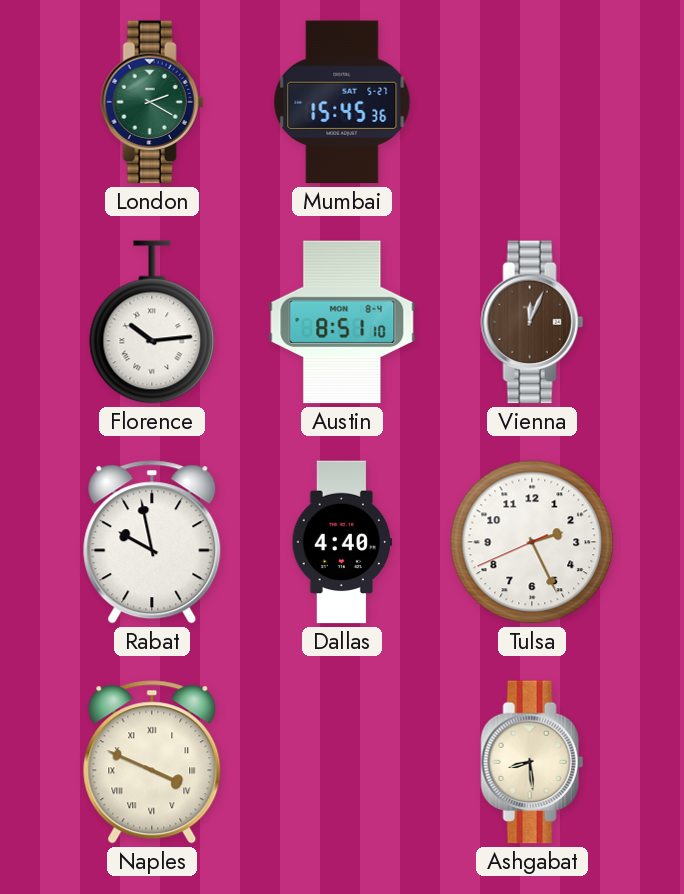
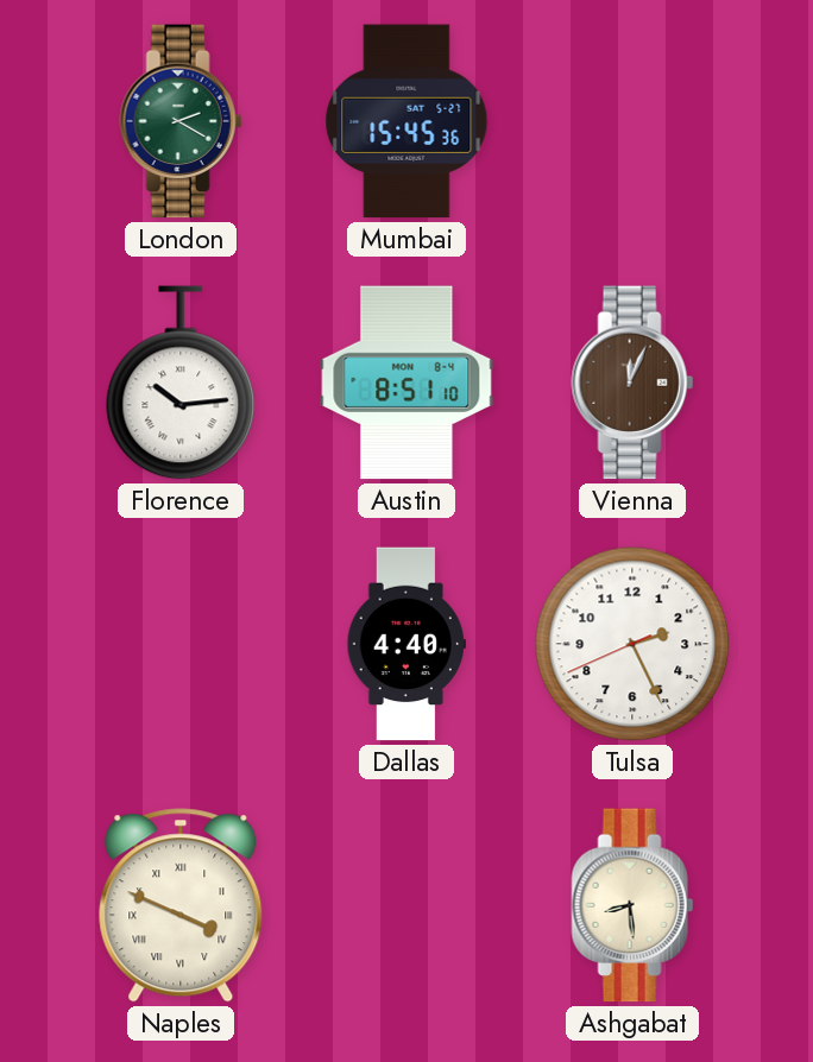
Rabat: 9:58 -> none
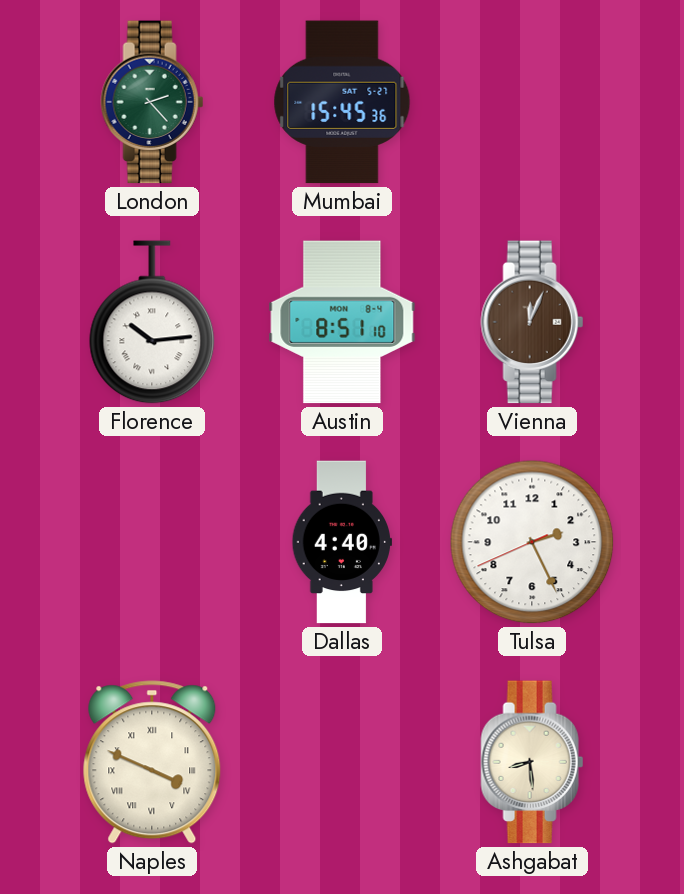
London: 2:20 -> 2:23
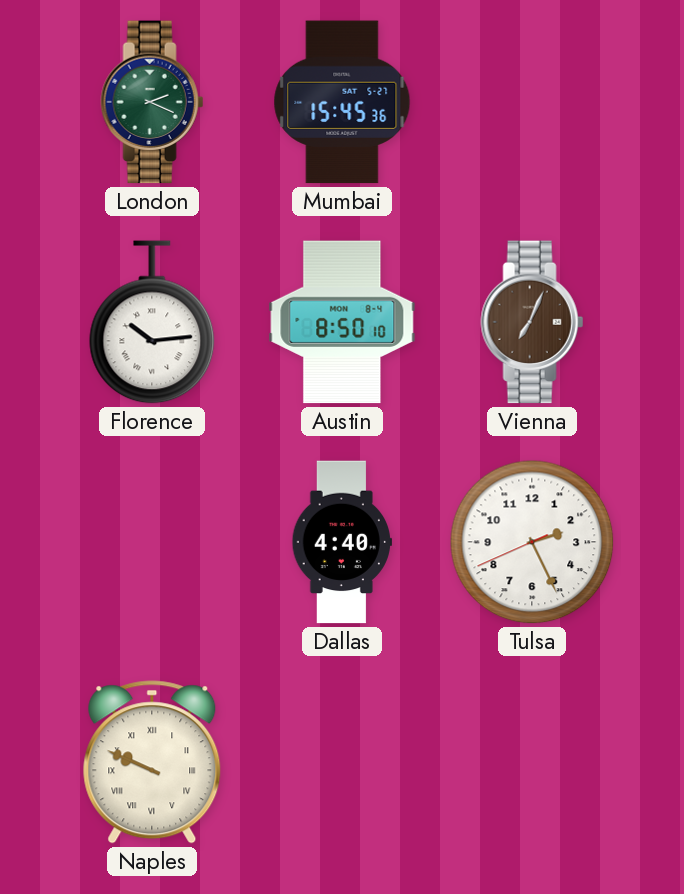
London: 2:23 -> 2:19
Austin: 8:51 -> 8:50
Vienna: 12:04 -> 7:04
Naples: 3:49 -> 9:49
Ashgabat: 8:29 -> none
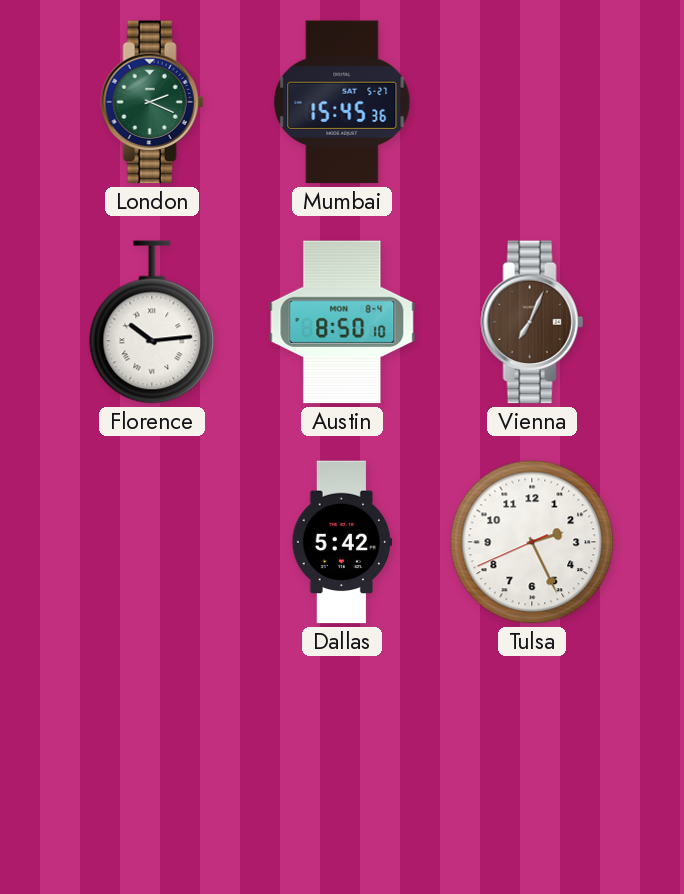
Dallas: 4:40 -> 5:42
Naples: 9:49 -> none
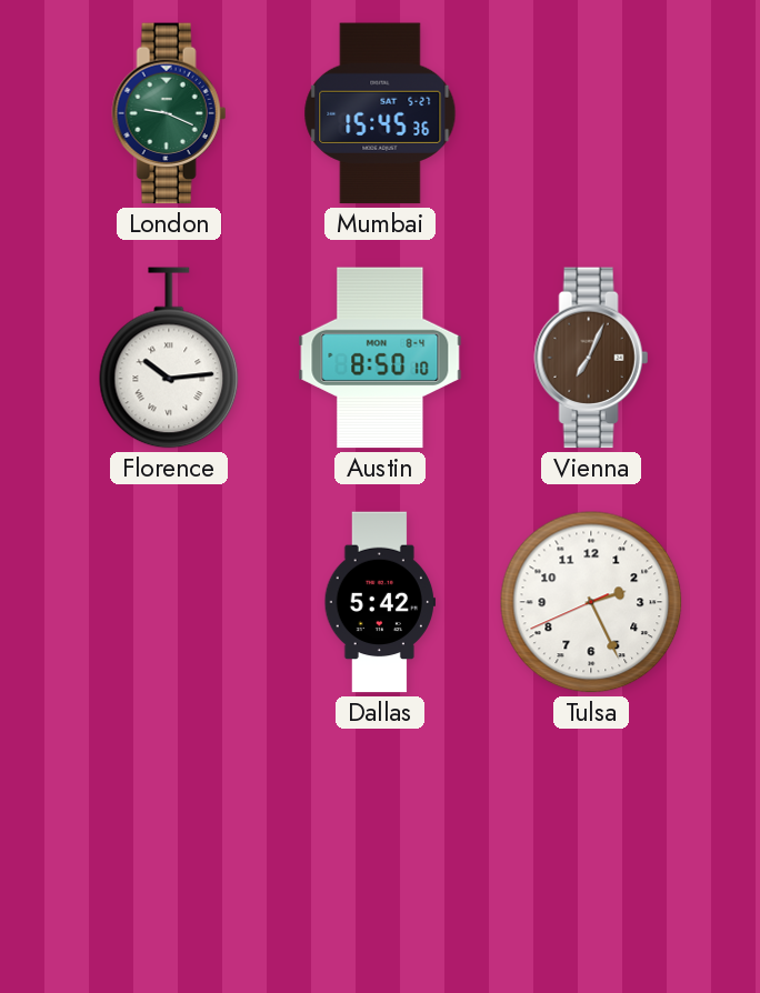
London: 2:19 -> 9:19
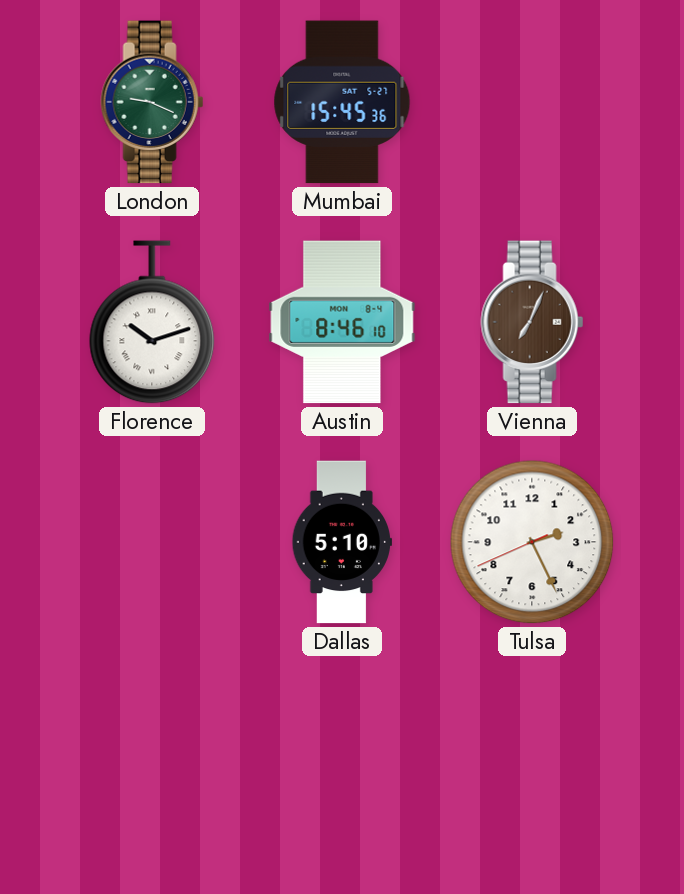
Florence: 10:14 -> 10:12
Austin: 8:50 -> 8:46
Dallas: 5:42 -> 5:10
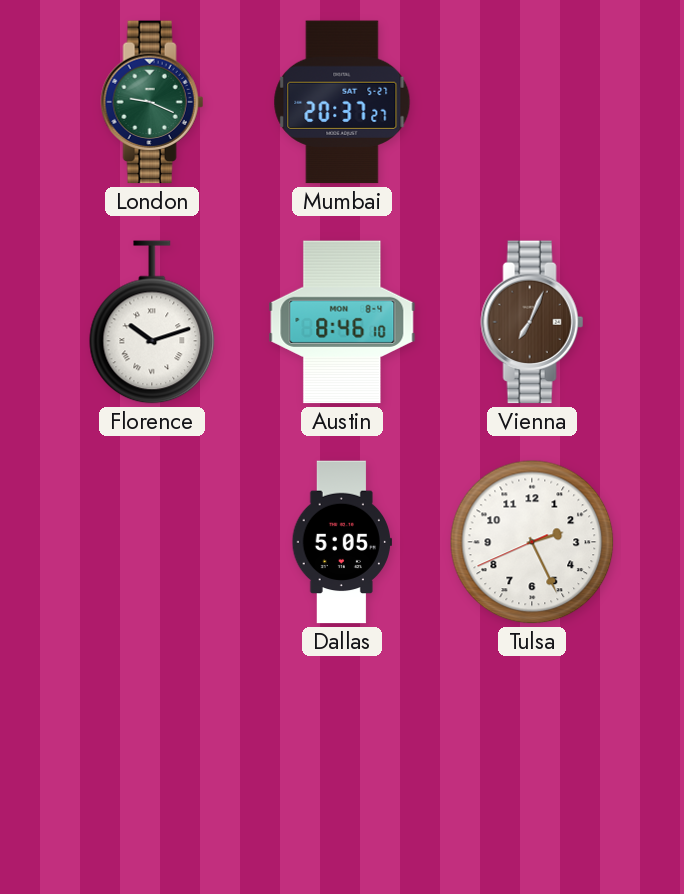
Mumbai: 15:45 -> 20:37
Dallas: 5:10 -> 5:05
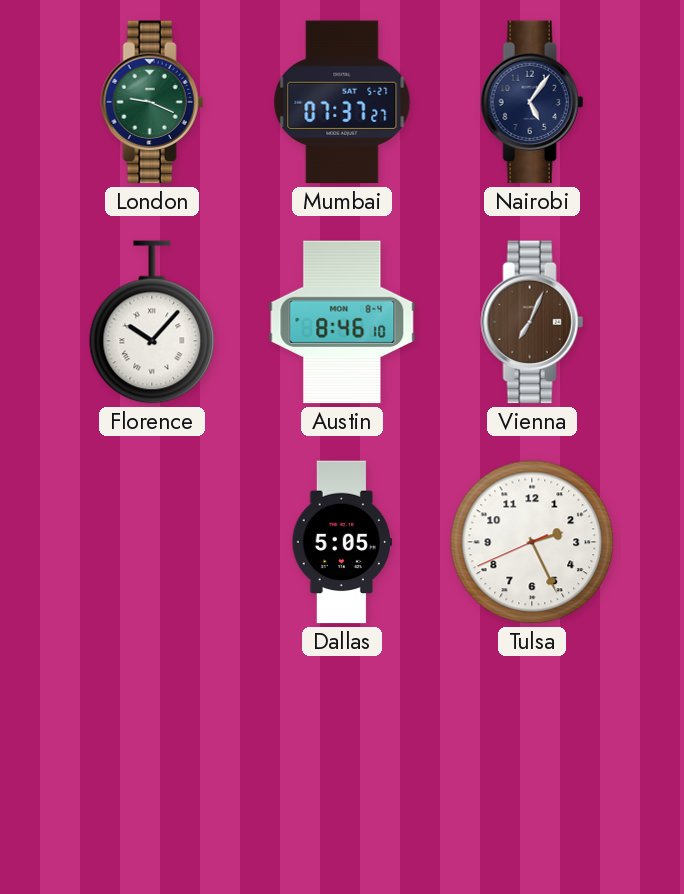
Mumbai: 20:37 -> 07:37
Nairobi: none -> 5:06
Florence: 10:12 -> 10:07
